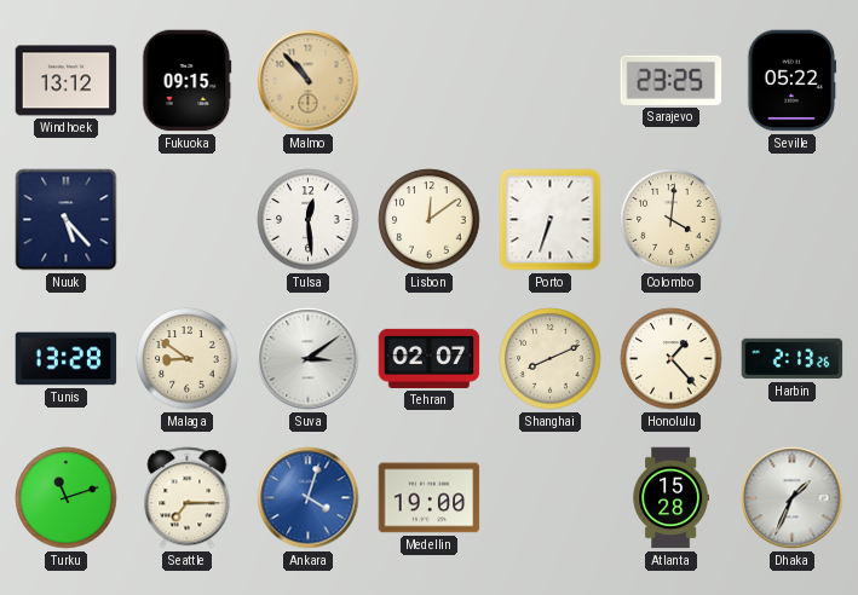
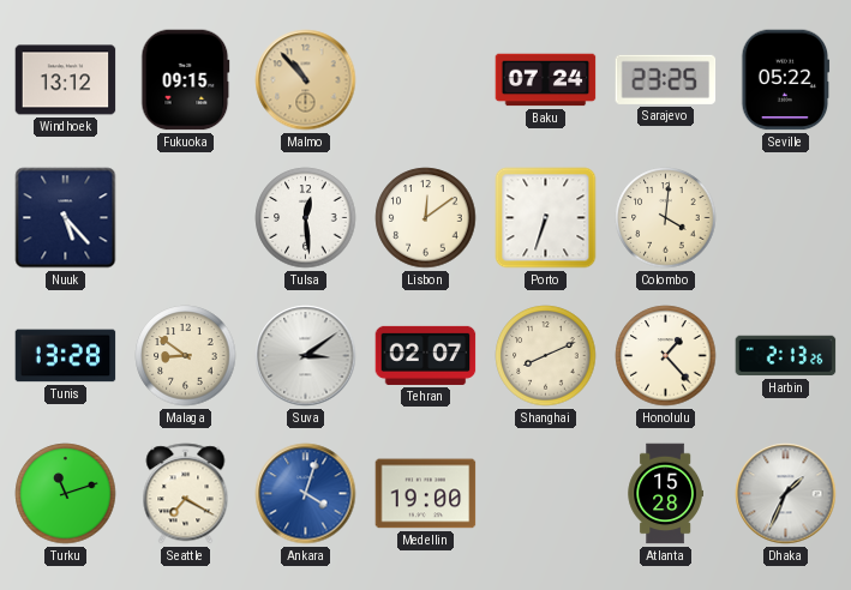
Baku: none -> 07:24
Seattle: 7:15 -> 7:20
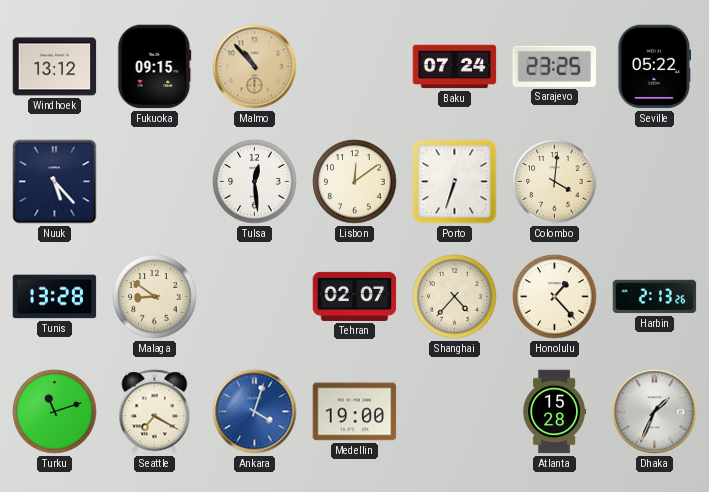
Suva: 3:09 -> none
Shanghai: 8:11 -> 4:37
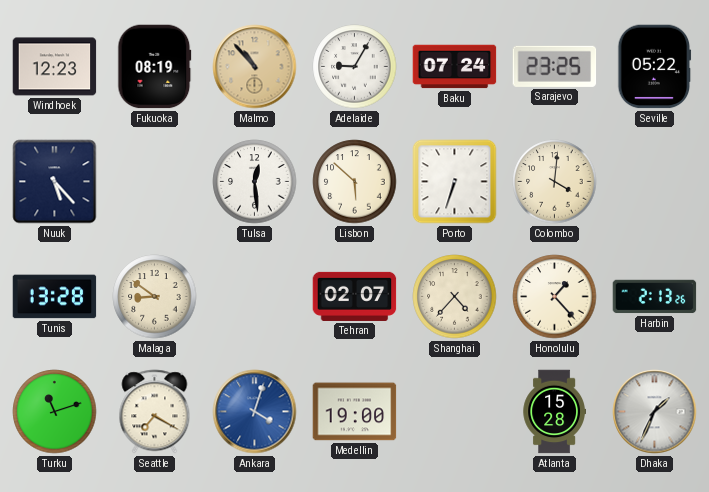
Windhoek: 13:12 -> 12:23
Fukuoka: 09:15 -> 08:19
Adelaide: none -> 9:05
Lisbon: 12:09 -> 5:52
